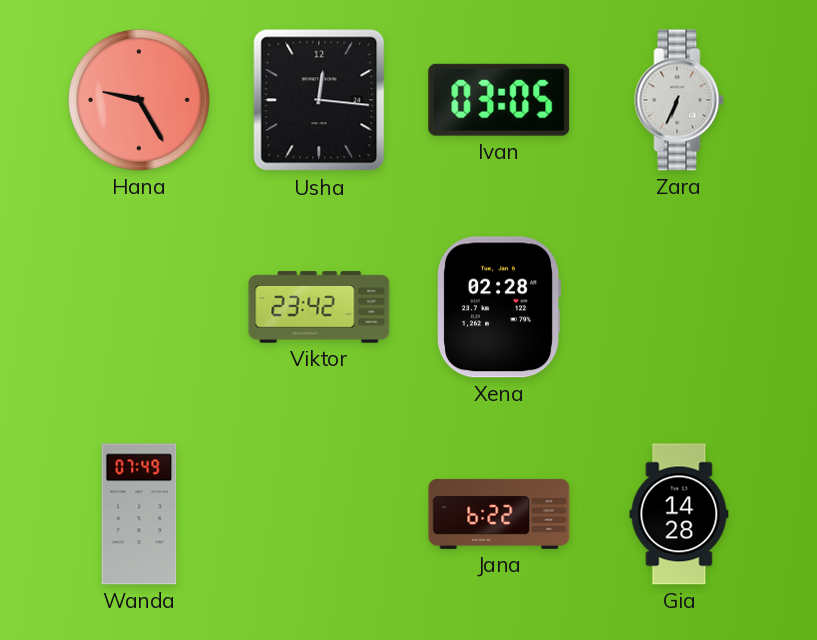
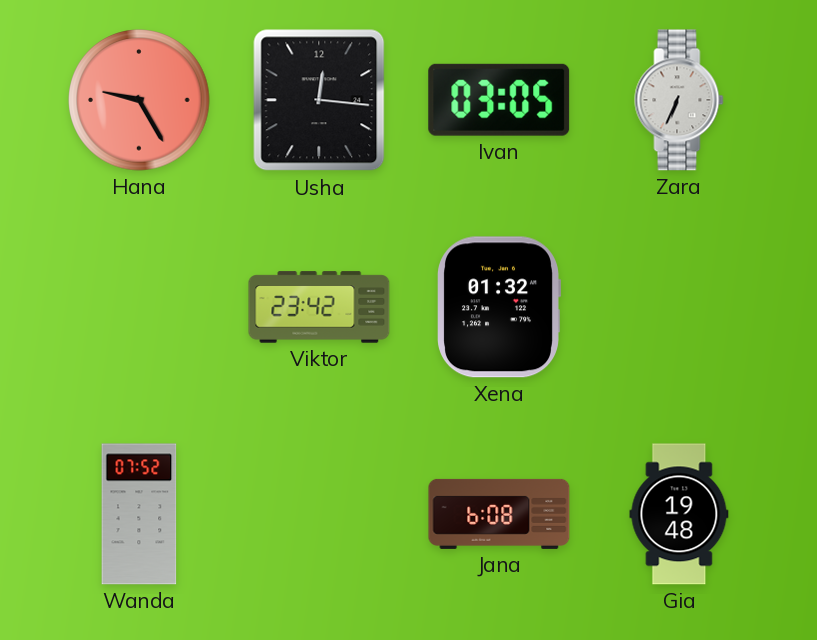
Xena: 02:28 -> 01:32
Wanda: 07:49 -> 07:52
Jana: 6:22 -> 6:08
Gia: 14:28 -> 19:48
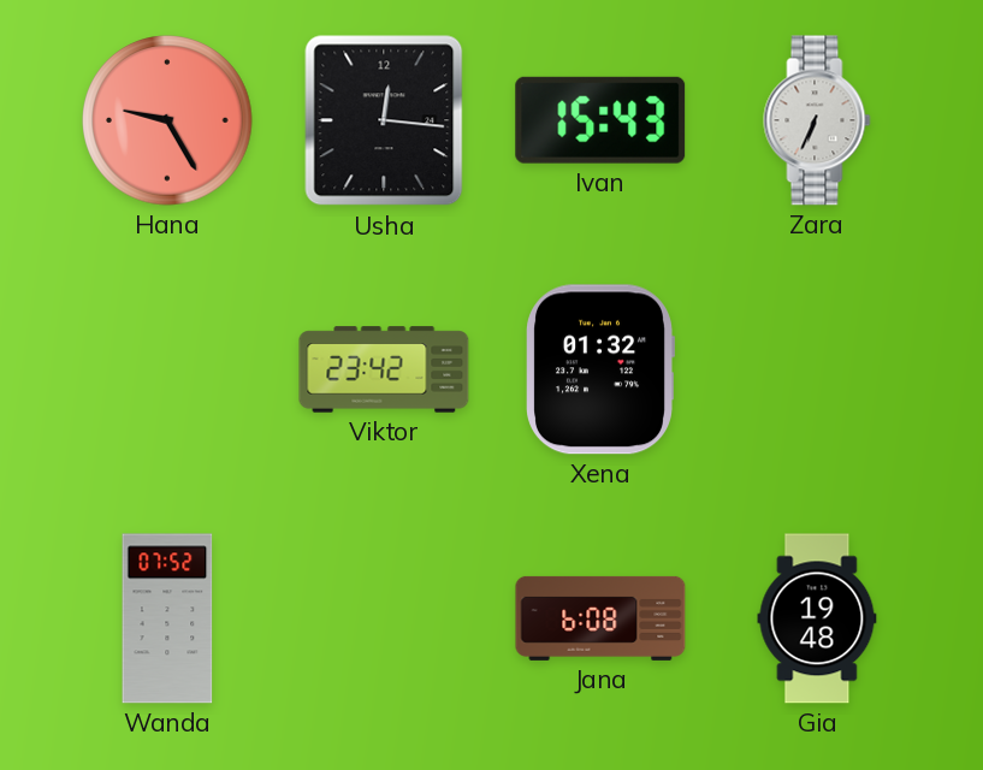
Ivan: 03:05 -> 15:43
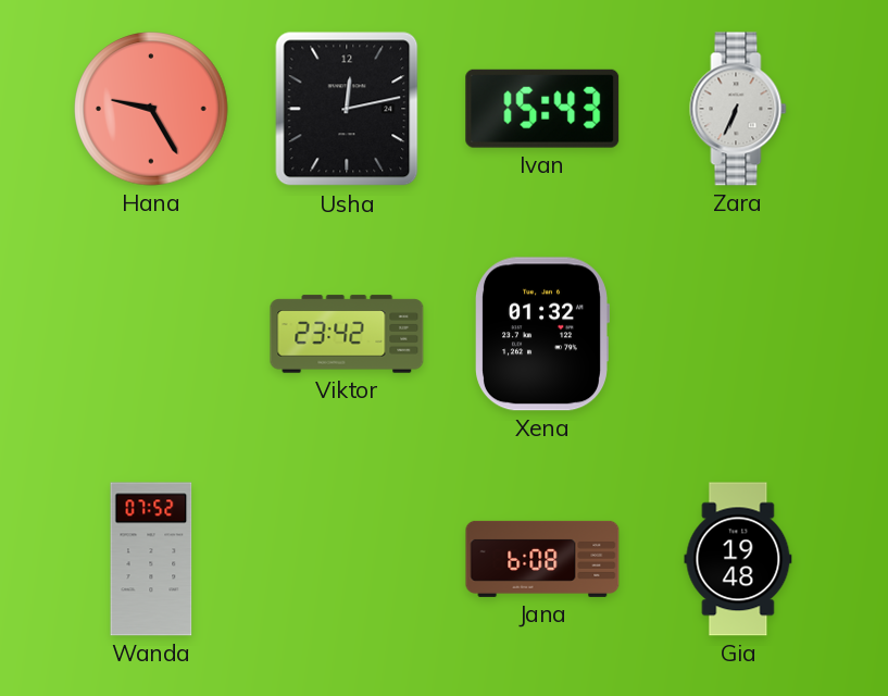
Usha: 12:16 -> 12:13
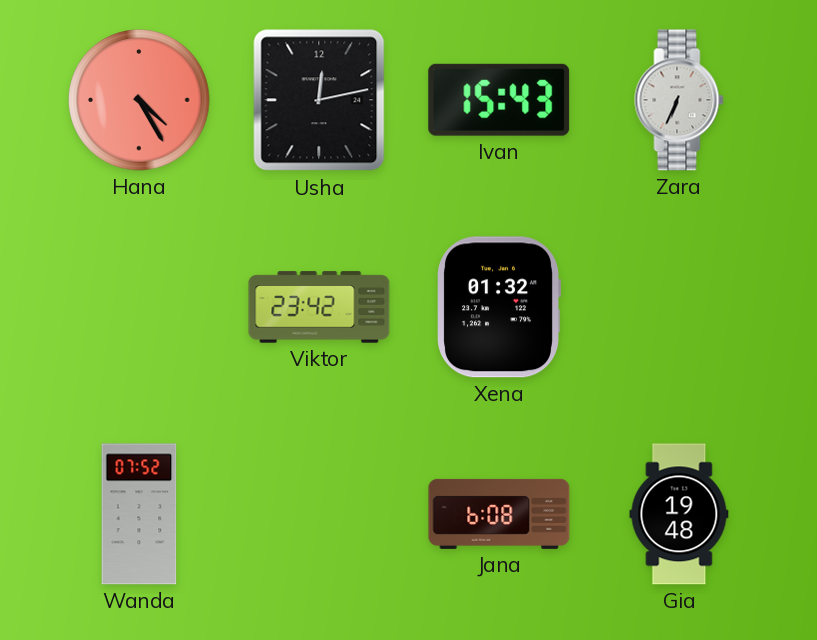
Hana: 9:25 -> 4:25
